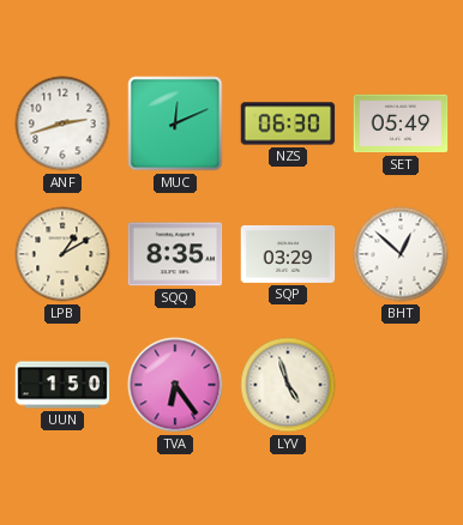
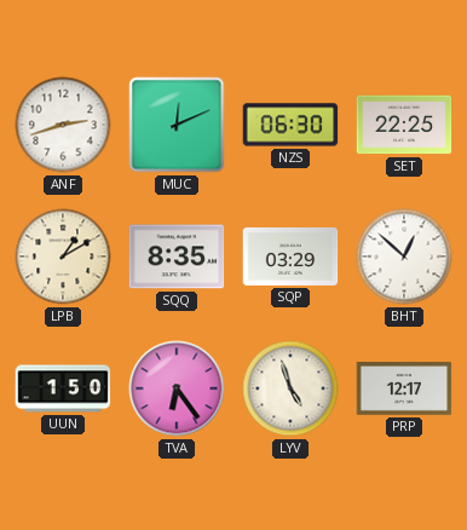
SET: 05:49 -> 22:25
PRP: none -> 12:17
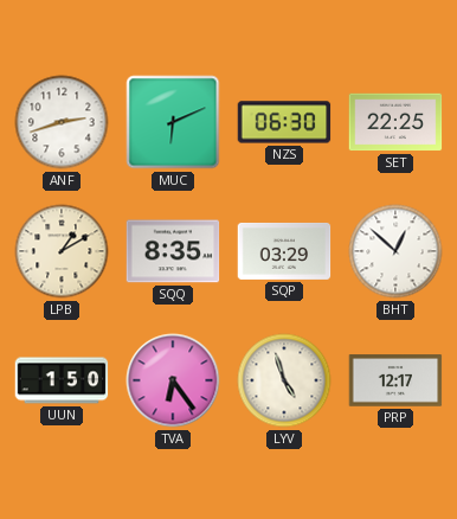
MUC: 12:11 -> 6:11
